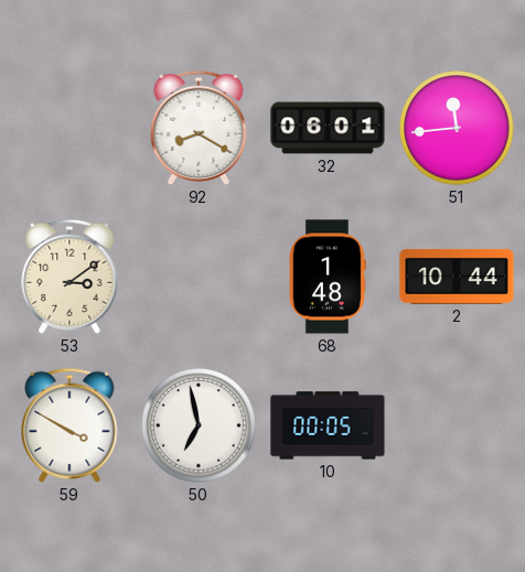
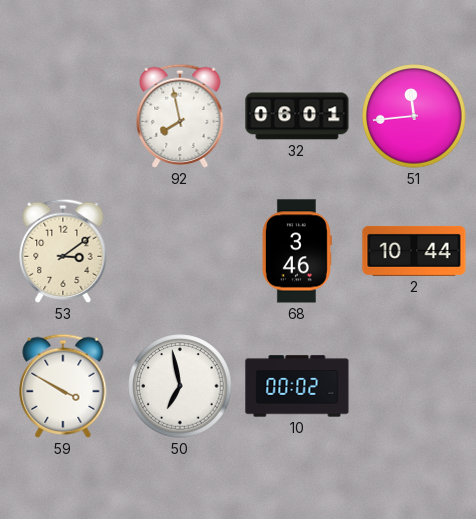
92: 8:20 -> 7:58
68: 1:48 -> 3:46
10: 00:05 -> 00:02
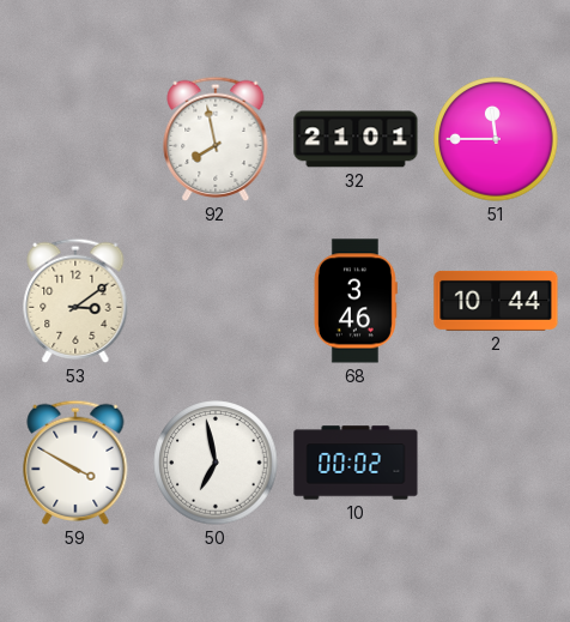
32: 06:01 -> 21:01
51: 11:44 -> 11:45
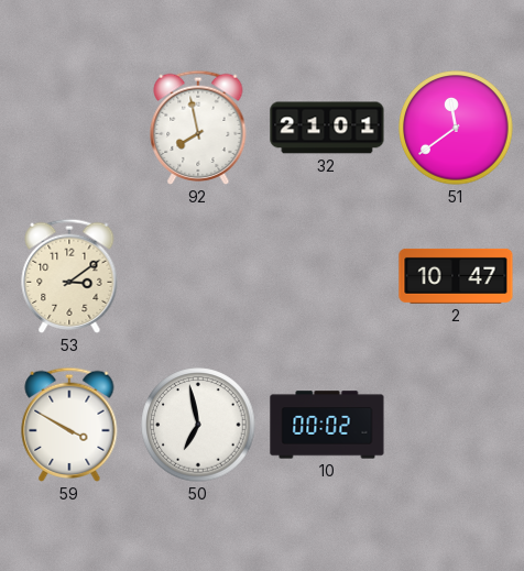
51: 11:45 -> 11:39
68: 3:46 -> none
2: 10:44 -> 10:47
